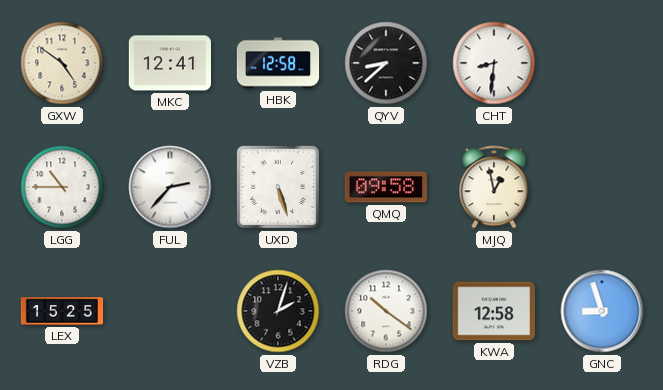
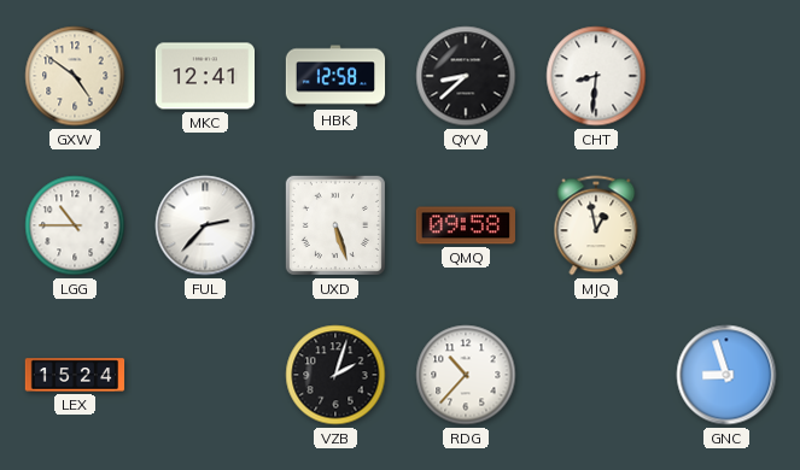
LEX: 15:25 -> 15:24
RDG: 10:21 -> 10:37
KWA: 12:58 -> none
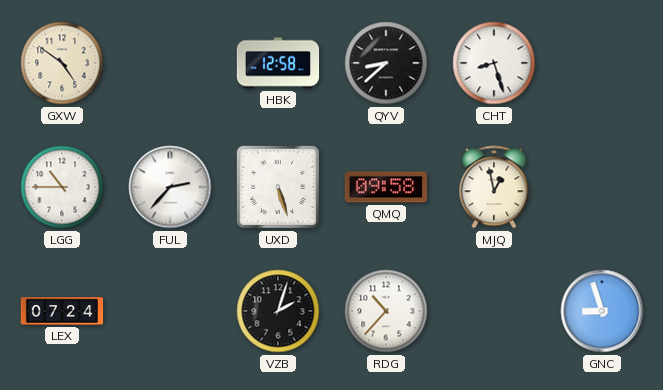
MKC: 12:41 -> none
CHT: 8:31 -> 8:27
LEX: 15:24 -> 07:24
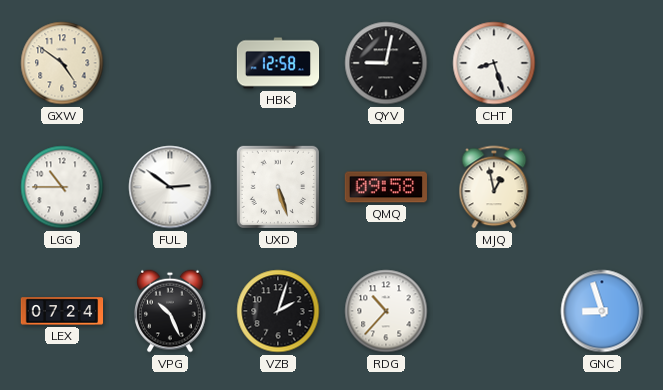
QYV: 8:38 -> 9:02
FUL: 2:37 -> 2:51
VPG: none -> 10:26
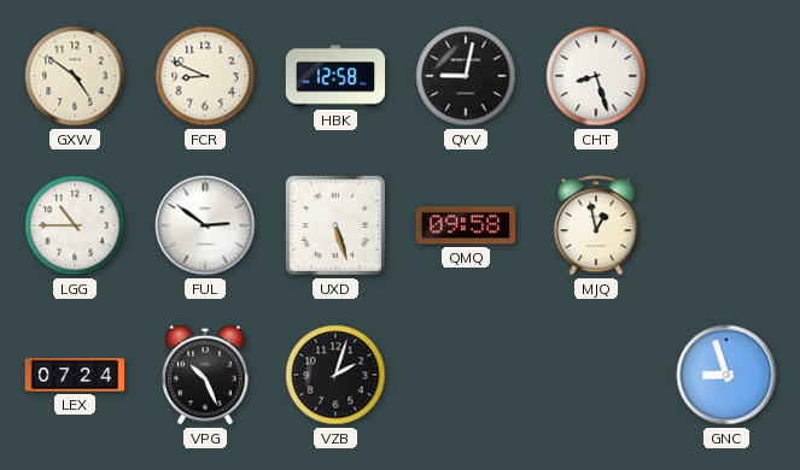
FCR: none -> 8:49
RDG: 10:37 -> none
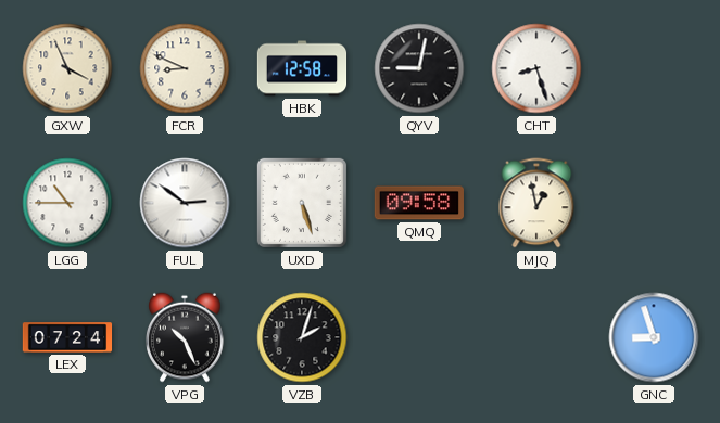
GXW: 4:51 -> 3:56
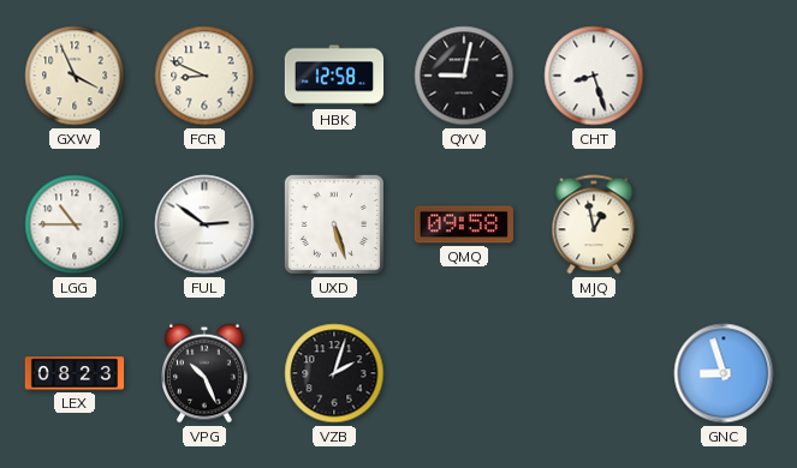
LEX: 07:24 -> 08:23
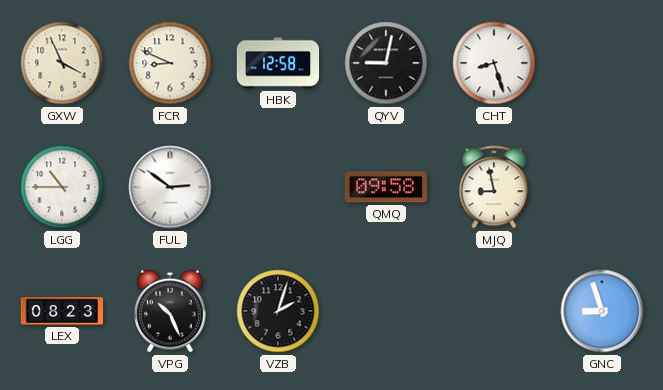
UXD: 5:27 -> none
MJQ: 12:58 -> 8:58
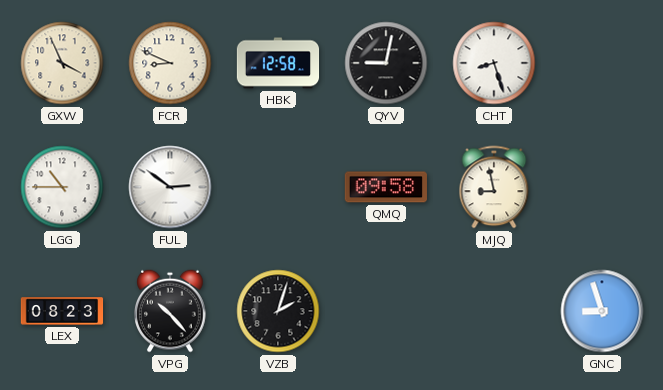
VPG: 10:26 -> 10:23
